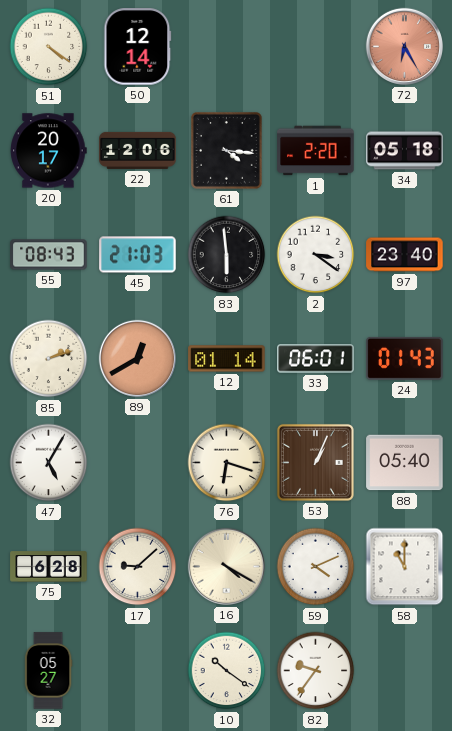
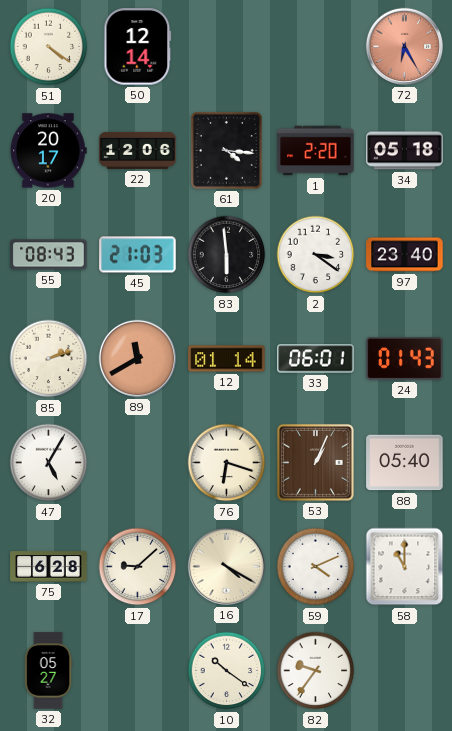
89: 12:40 -> 11:40
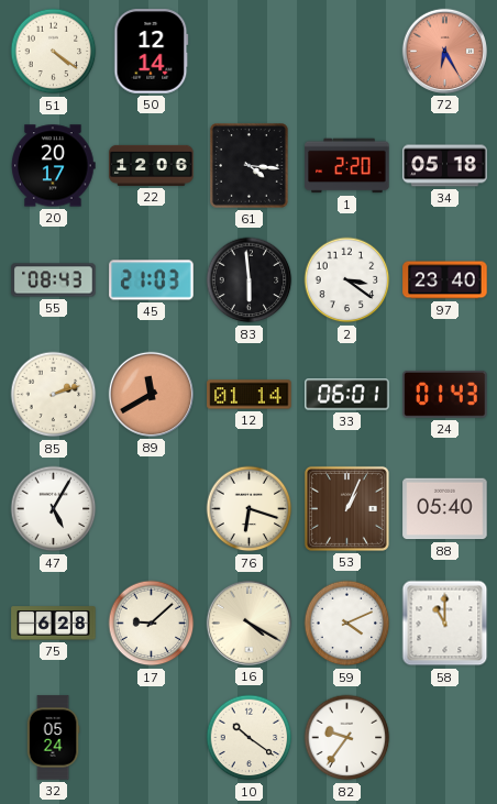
32: 05:27 -> 05:24
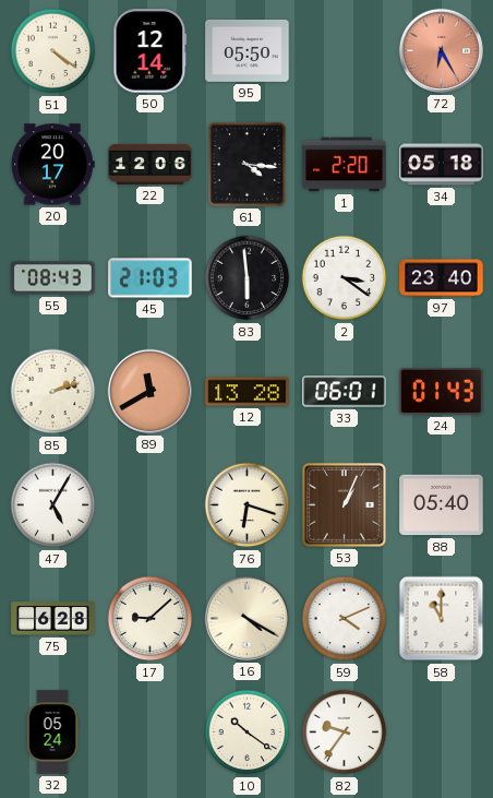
95: none -> 05:50
12: 01:14 -> 13:28
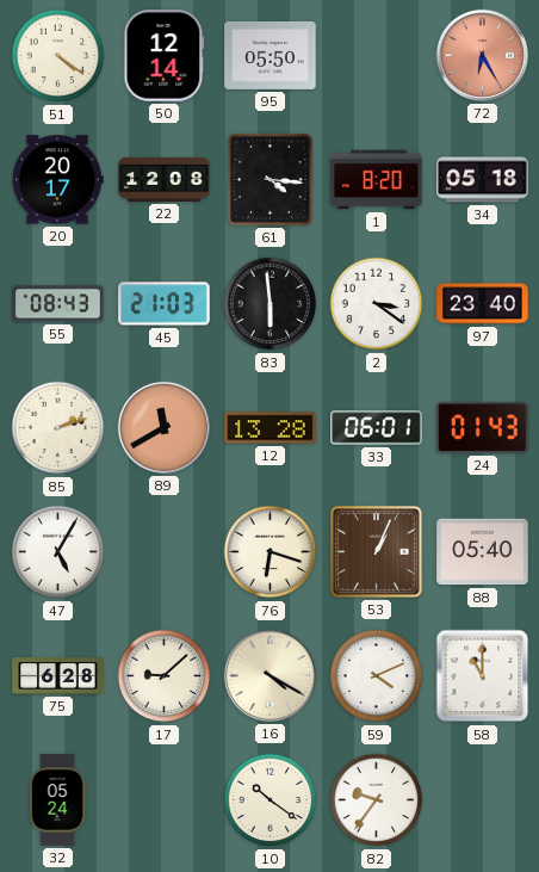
22: 12:06 -> 12:08
1: 2:20 -> 8:20
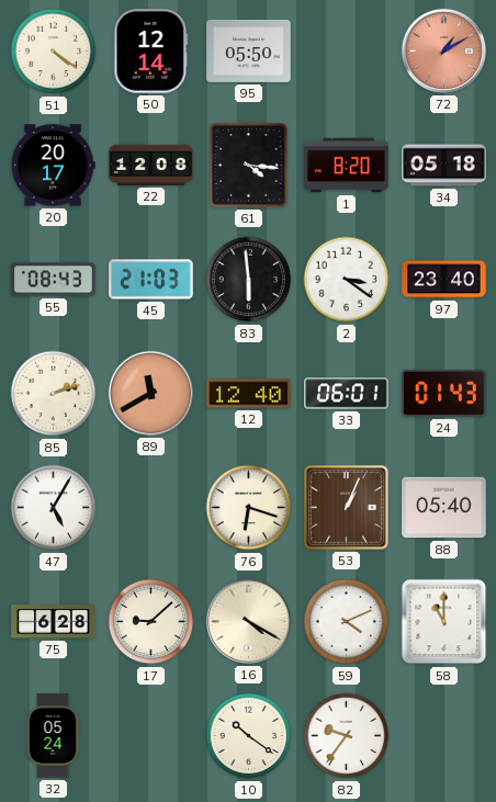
72: 6:25 -> 1:10
12: 13:28 -> 12:40
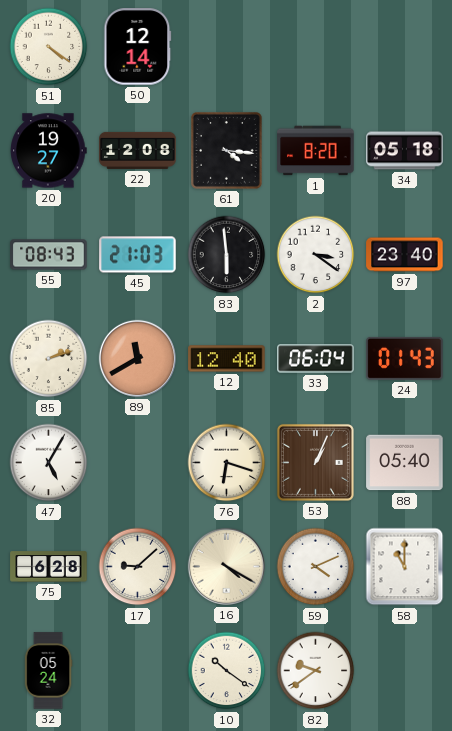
95: 05:50 -> none
72: 1:10 -> none
20: 20:17 -> 19:27
33: 06:01 -> 06:04
82: 9:36 -> 9:39
